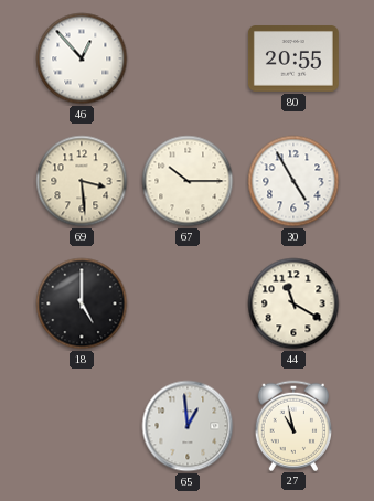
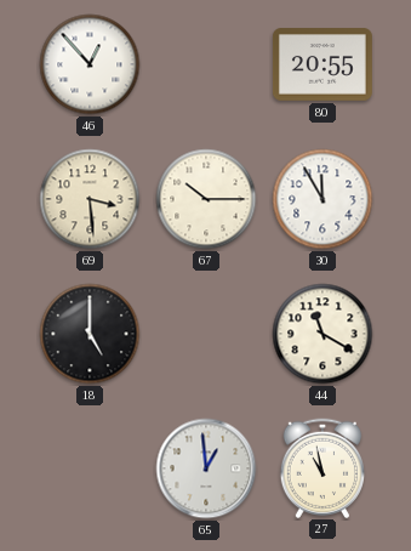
30: 4:55 -> 11:55
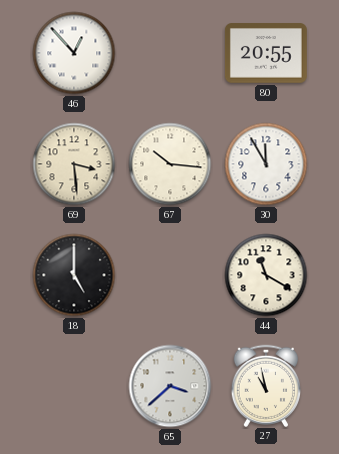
67: 10:15 -> 10:16
65: 12:59 -> 3:38
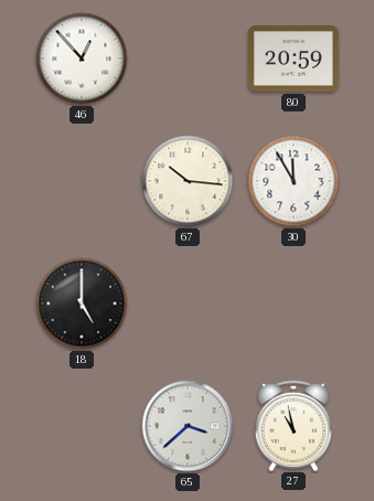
80: 20:55 -> 20:59
69: 3:29 -> none
44: 11:20 -> none
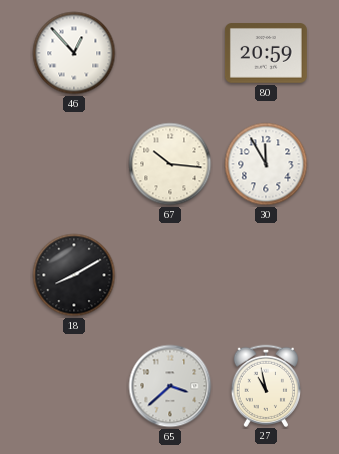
18: 5:00 -> 8:10
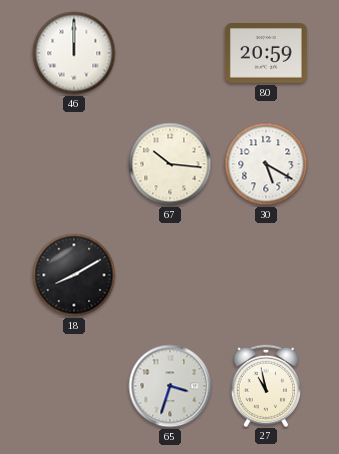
46: 12:53 -> 12:00
30: 11:55 -> 5:20
65: 3:38 -> 3:33
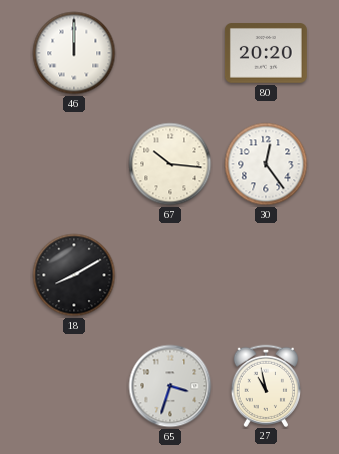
80: 20:59 -> 20:20
30: 5:20 -> 12:24
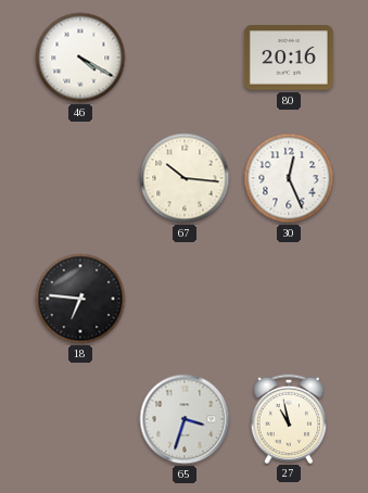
46: 12:00 -> 4:20
80: 20:20 -> 20:16
30: 12:24 -> 12:26
18: 8:10 -> 6:46
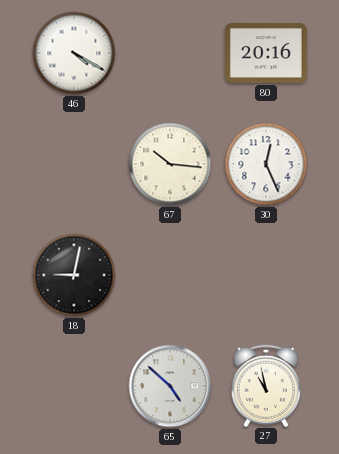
18: 6:46 -> 9:02
65: 3:33 -> 4:52
